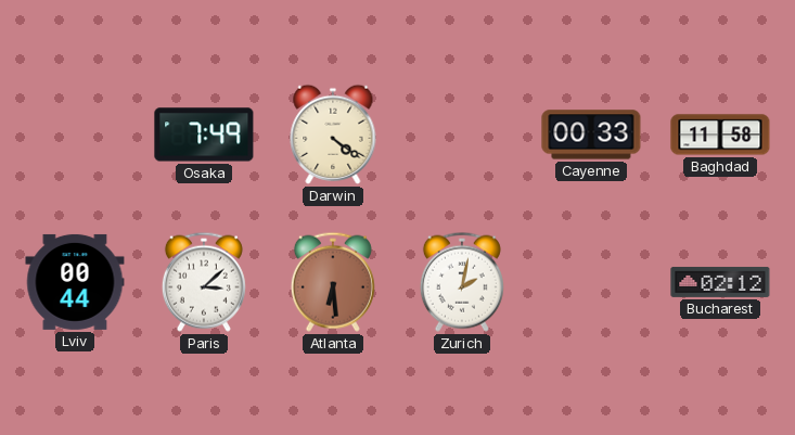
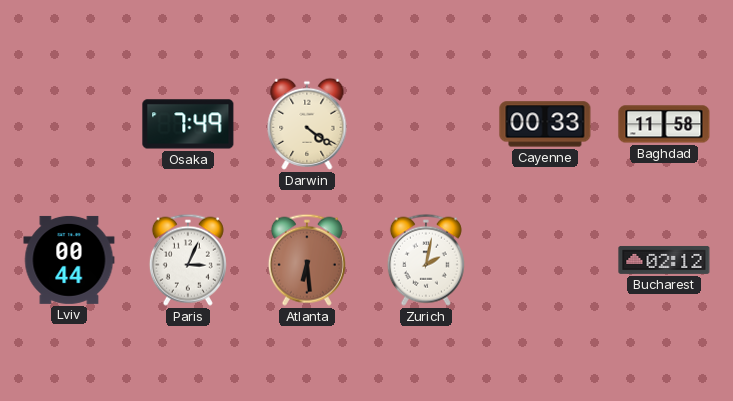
Paris: 3:08 -> 3:04
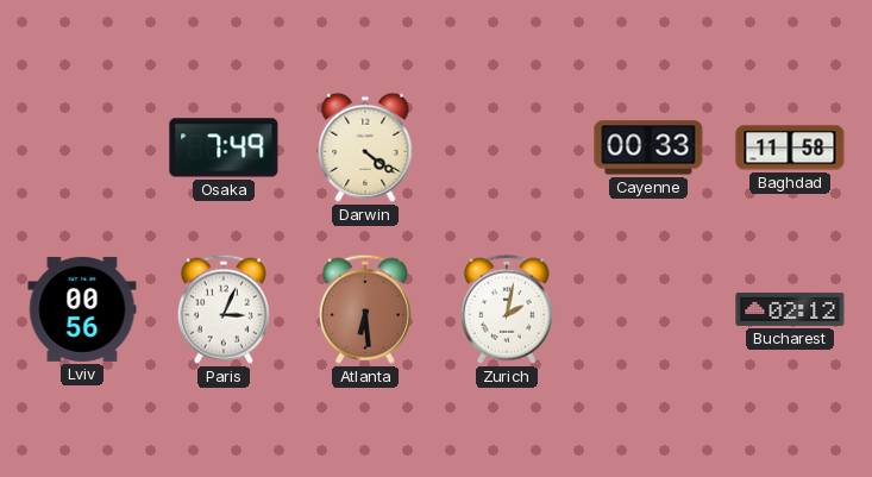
Lviv: 00:44 -> 00:56
